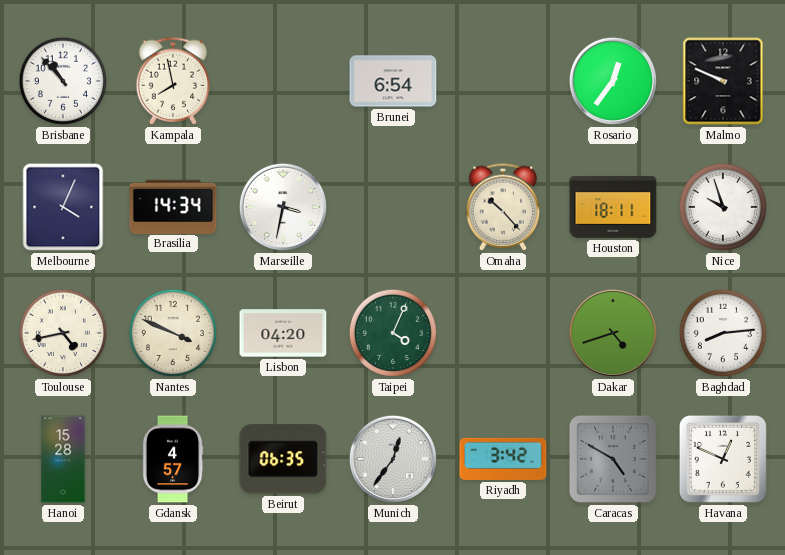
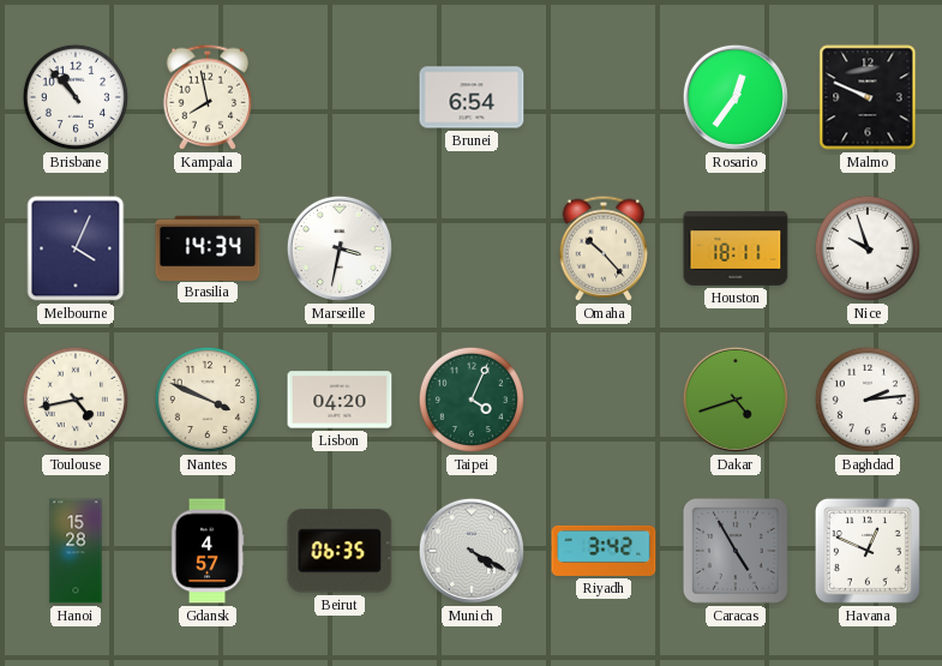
Baghdad: 8:14 -> 2:14
Munich: 12:36 -> 4:20
Caracas: 4:50 -> 4:55
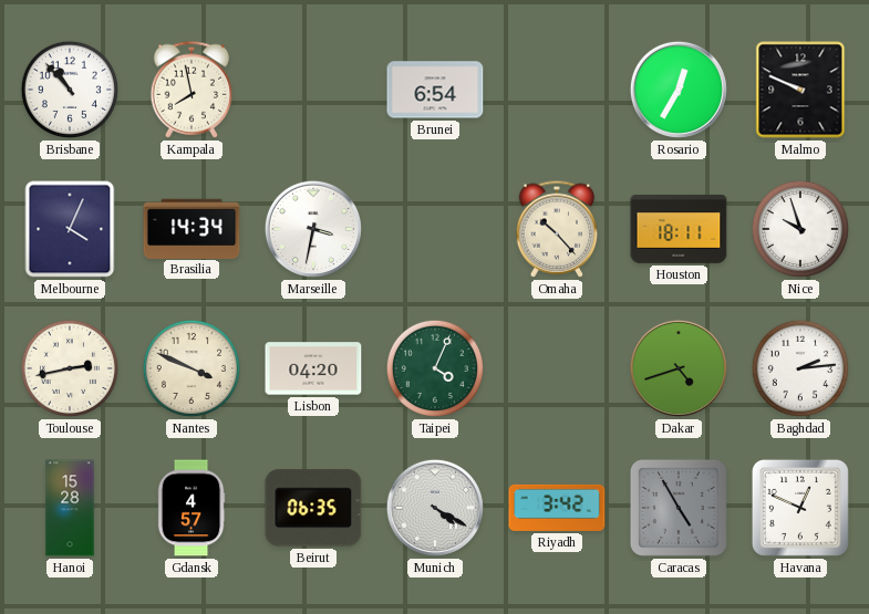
Rosario: 12:36 -> 12:35
Toulouse: 4:43 -> 2:43
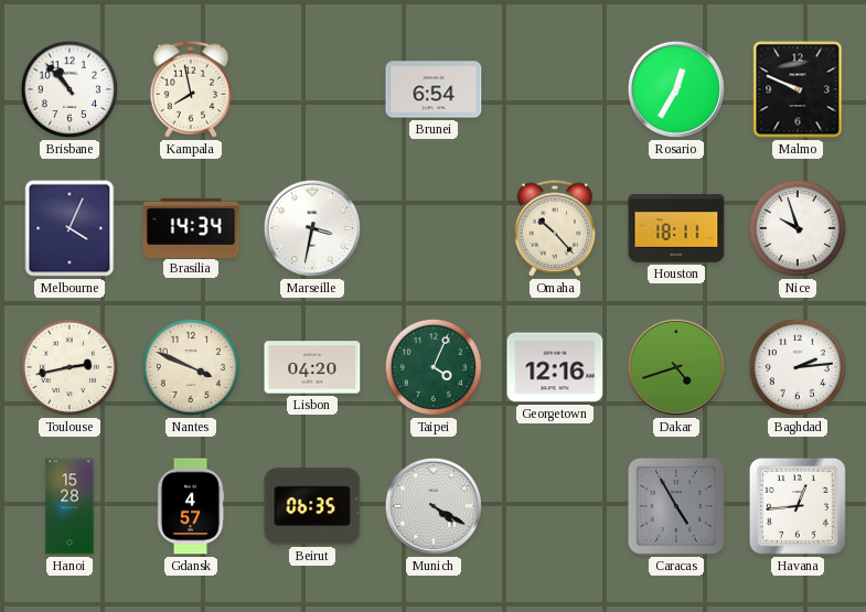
Georgetown: none -> 12:16
Riyadh: 3:42 -> none
Havana: 12:49 -> 12:44
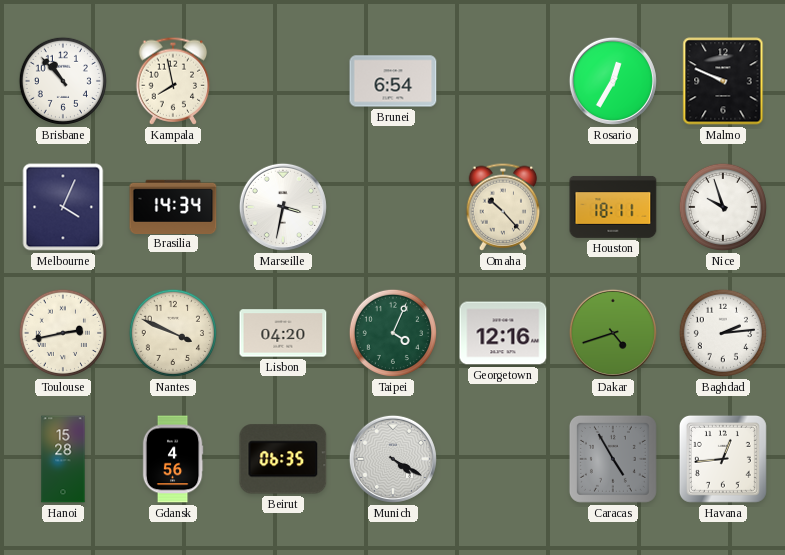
Gdansk: 4:57 -> 4:56
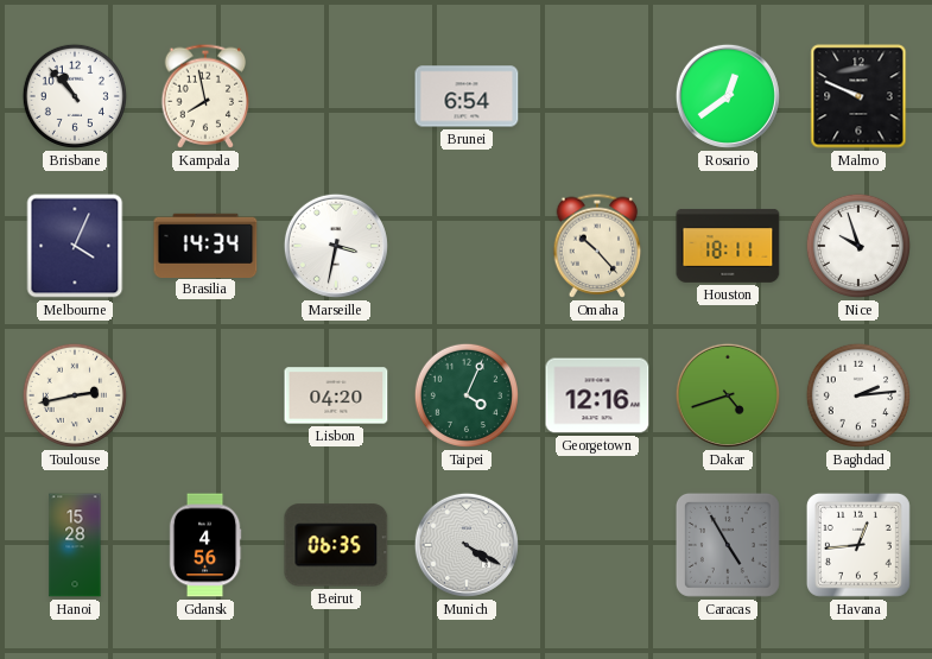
Rosario: 12:35 -> 12:39
Nantes: 3:49 -> none
